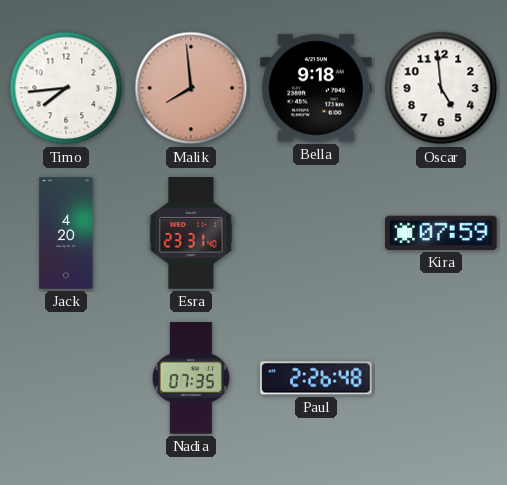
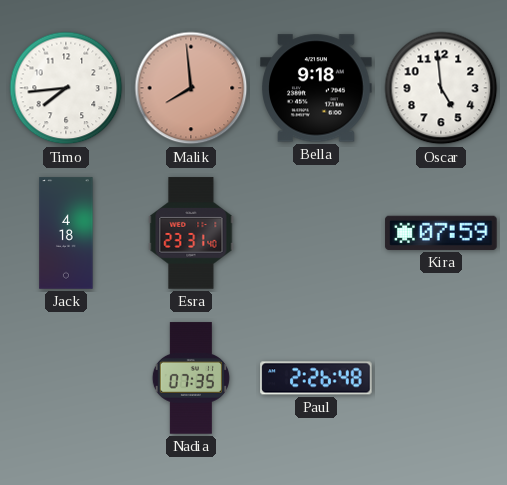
Jack: 4:20 -> 4:18
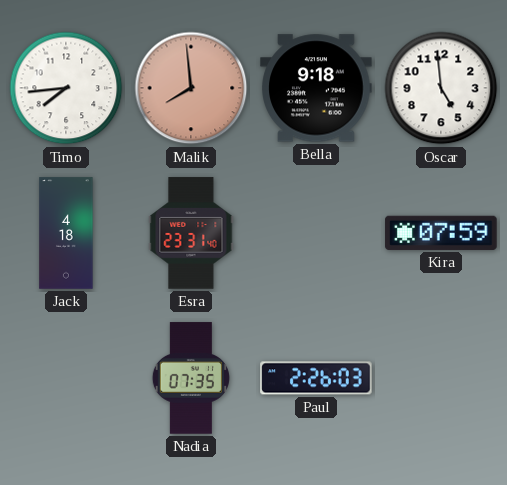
Paul: 2:26:48 -> 2:26:03
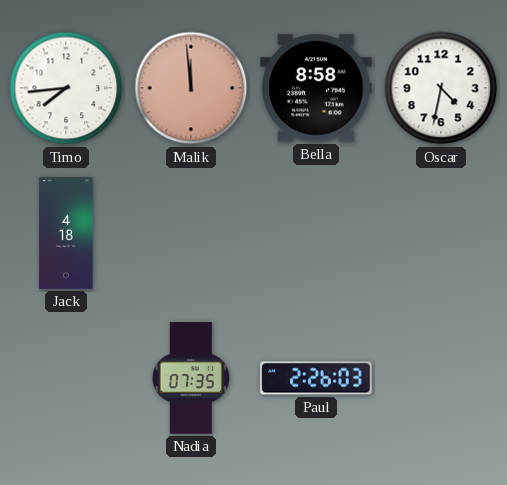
Malik: 7:59 -> 11:59
Bella: 9:18 -> 8:58
Oscar: 4:59 -> 4:32
Esra: 23:31 -> none
Kira: 07:59 -> none
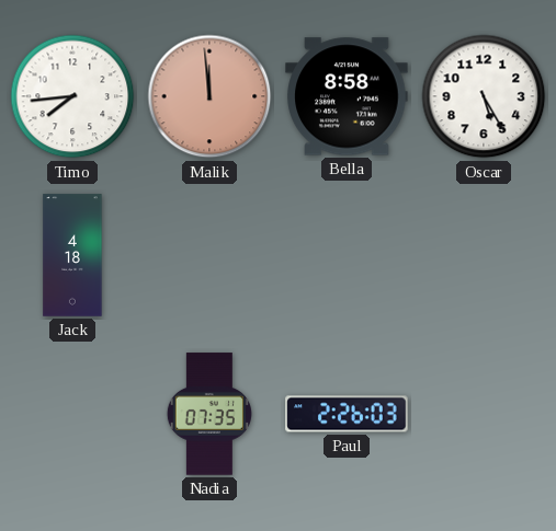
Oscar: 4:32 -> 5:25
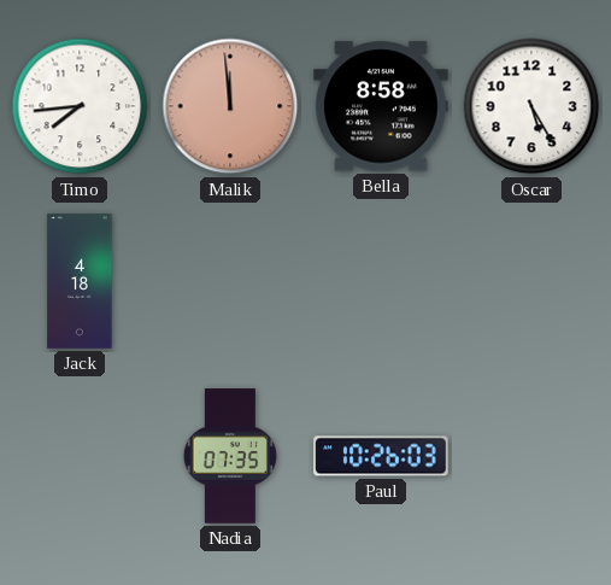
Paul: 2:26 -> 10:26
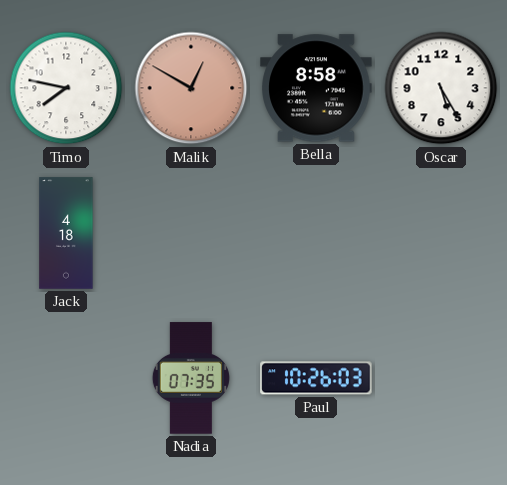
Timo: 7:44 -> 7:47
Malik: 11:59 -> 12:50
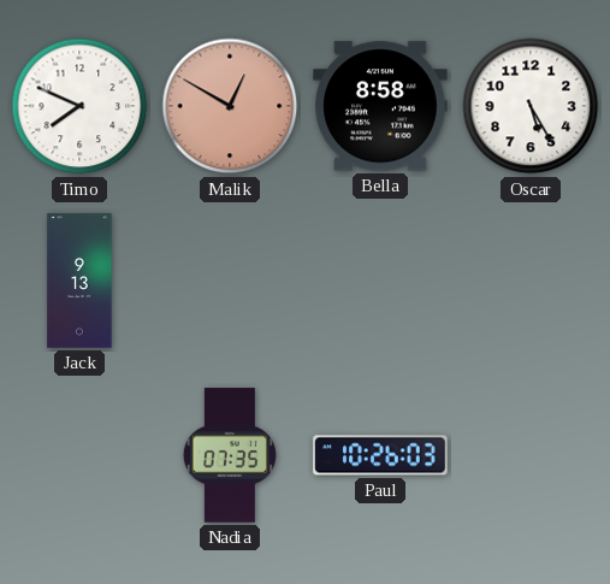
Timo: 7:47 -> 7:49
Jack: 4:18 -> 9:13
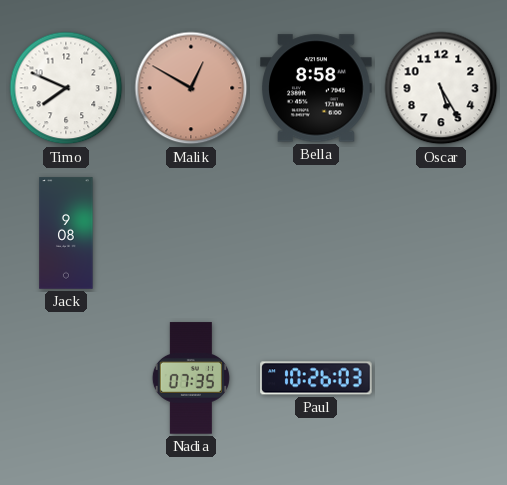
Jack: 9:13 -> 9:08
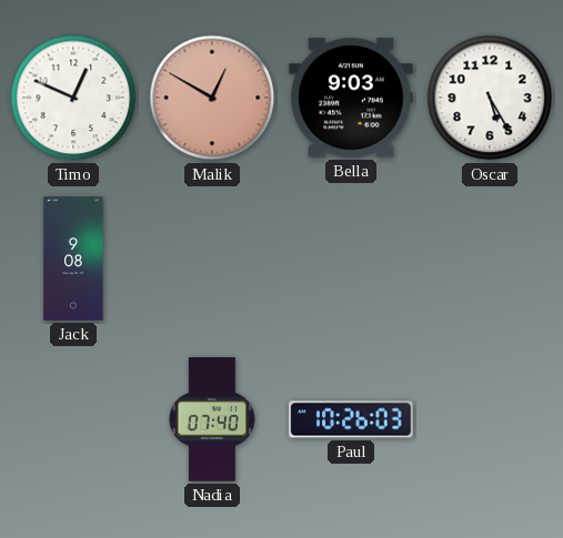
Timo: 7:49 -> 12:49
Bella: 8:58 -> 9:03
Nadia: 07:35 -> 07:40
